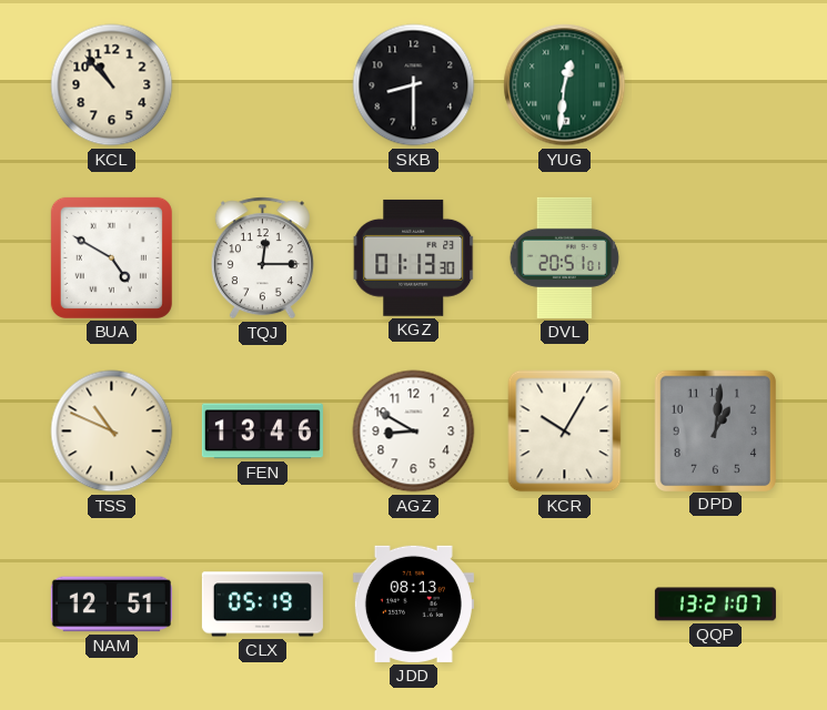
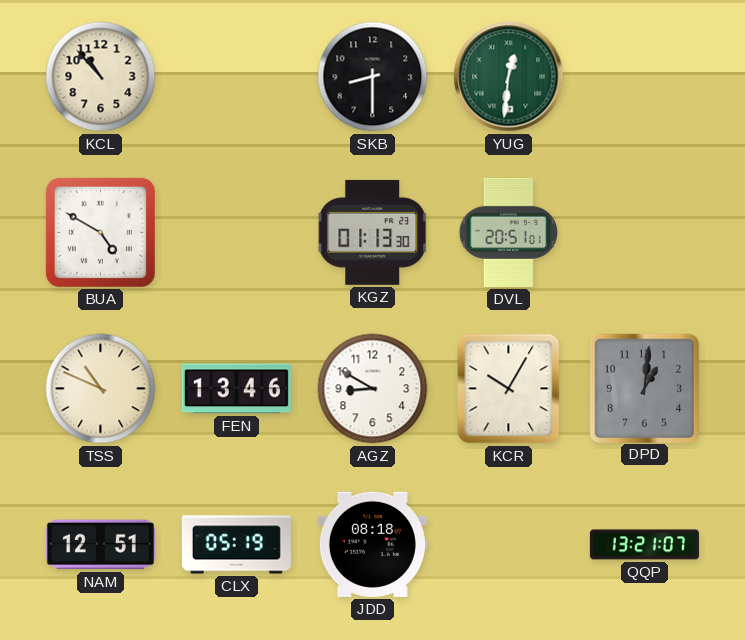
TQJ: 12:15 -> none
JDD: 08:13 -> 08:18
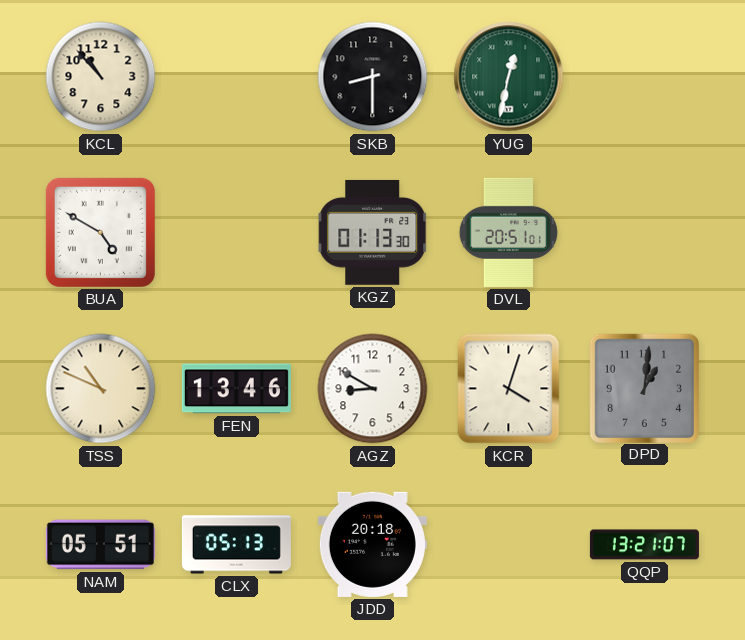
YUG: 12:31 -> 12:32
KCR: 10:05 -> 4:03
NAM: 12:51 -> 05:51
CLX: 05:19 -> 05:13
JDD: 08:18 -> 20:18
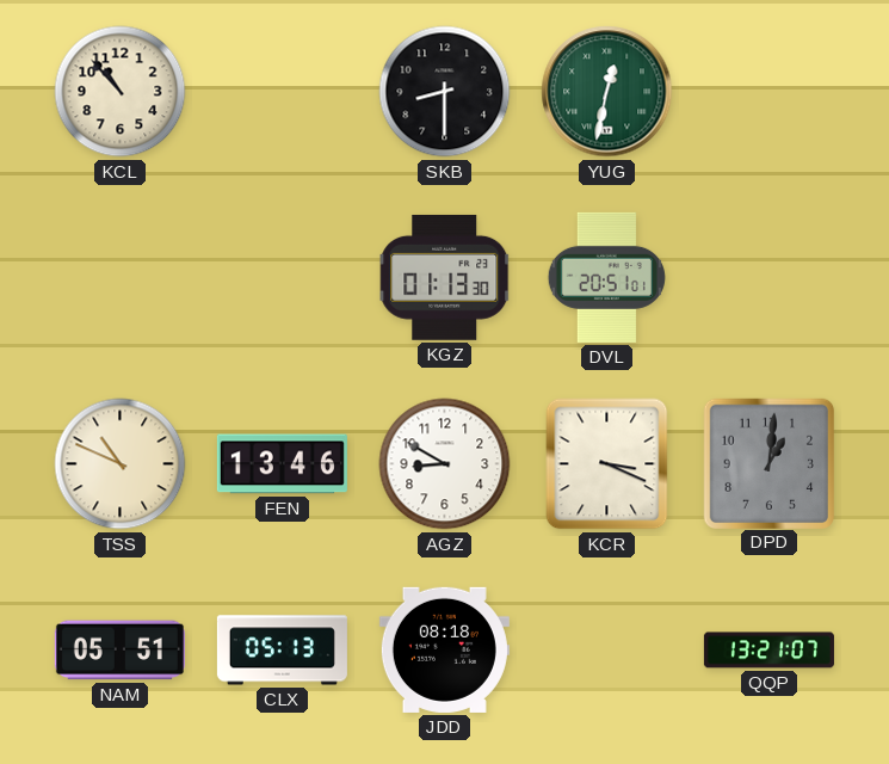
BUA: 4:50 -> none
KCR: 4:03 -> 3:19
JDD: 20:18 -> 08:18
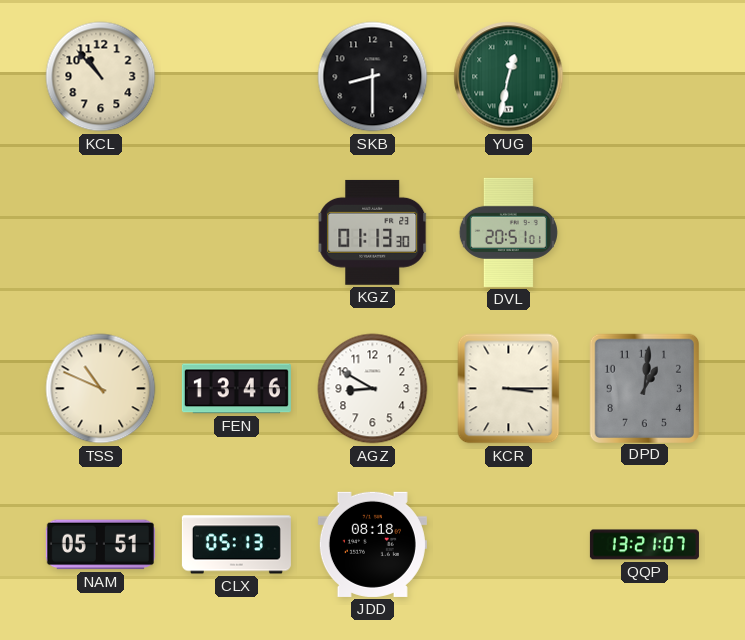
KCR: 3:19 -> 3:15
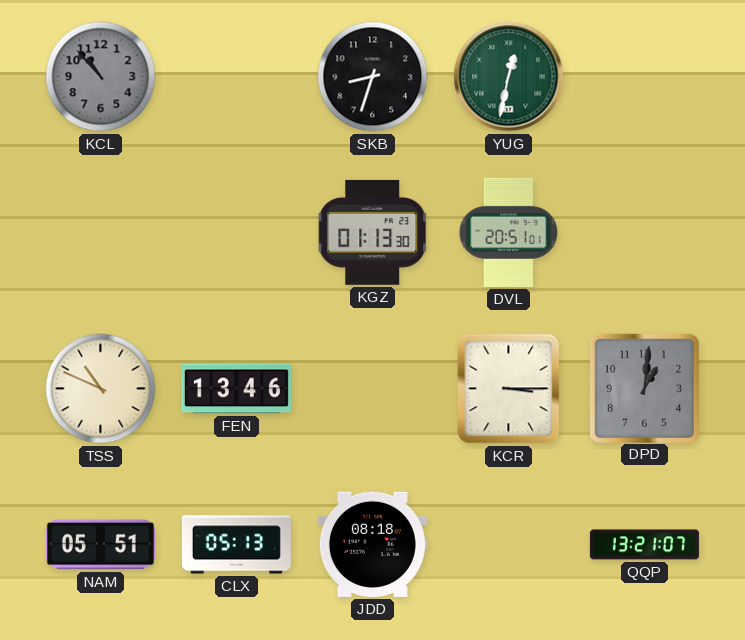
KCL dial: cream -> grey
SKB: 8:30 -> 8:33
AGZ: 8:50 -> none
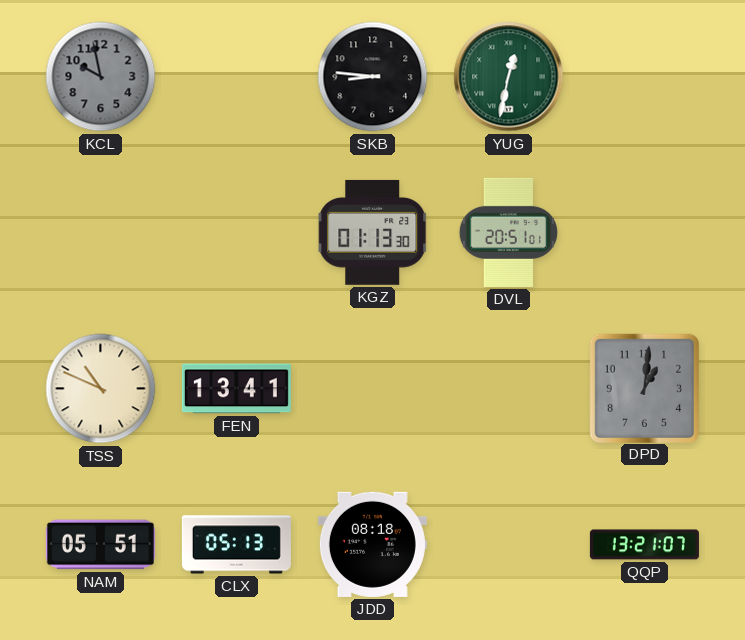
KCL: 10:53 -> 9:58
SKB: 8:33 -> 8:46
FEN: 13:46 -> 13:41
KCR: 3:15 -> none
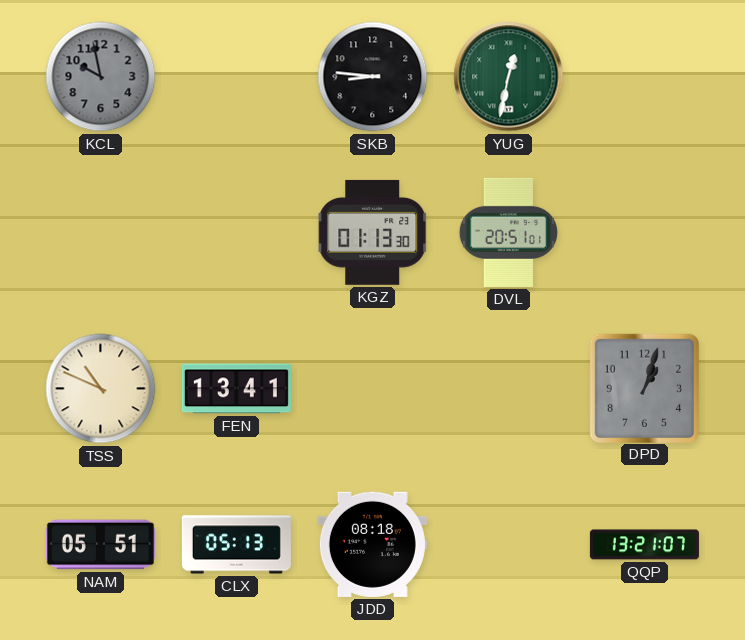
DPD: 1:01 -> 1:03
